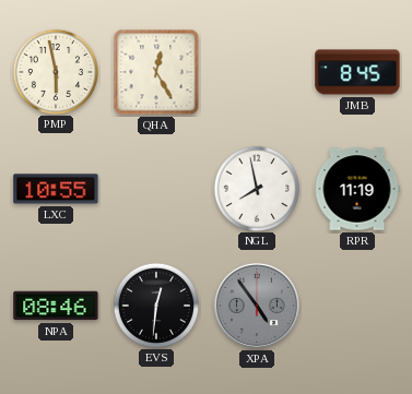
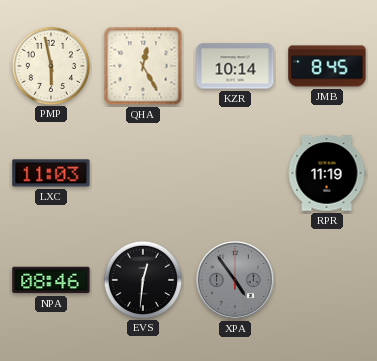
KZR: none -> 10:14
LXC: 10:55 -> 11:03
NGL: 7:58 -> none
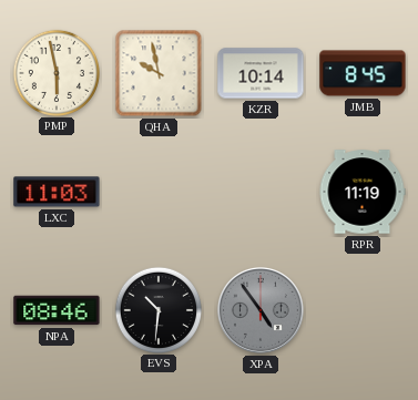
QHA: 12:25 -> 9:58
EVS: 12:31 -> 10:31
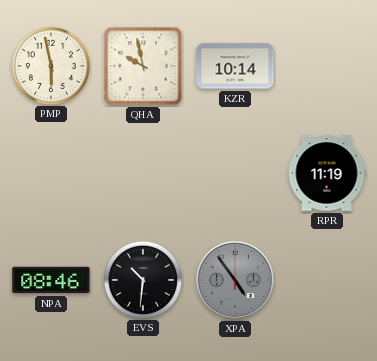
JMB: 8:45 -> none
LXC: 11:03 -> none
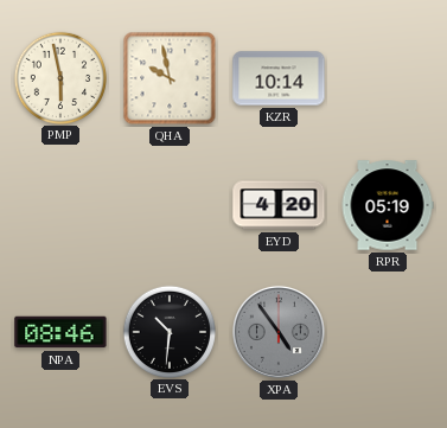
EYD: none -> 4:20
RPR: 11:19 -> 05:19
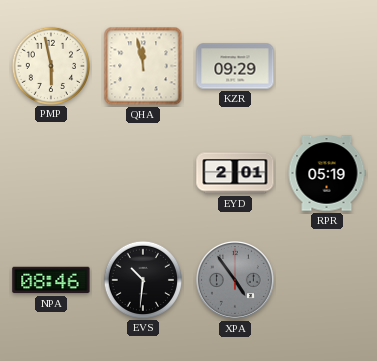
QHA: 9:58 -> 11:58
KZR: 10:14 -> 09:29
EYD: 4:20 -> 2:01
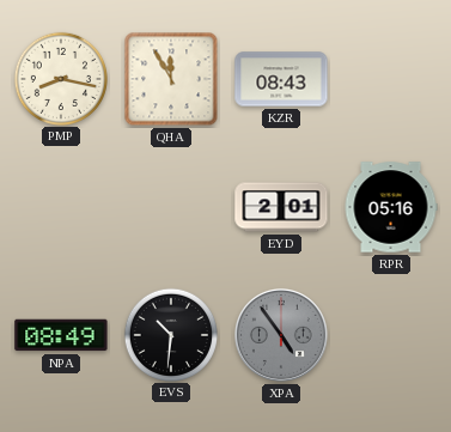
PMP: 5:58 -> 8:17
QHA: 11:58 -> 11:55
KZR: 09:29 -> 08:43
RPR: 05:19 -> 05:16
NPA: 08:46 -> 08:49
